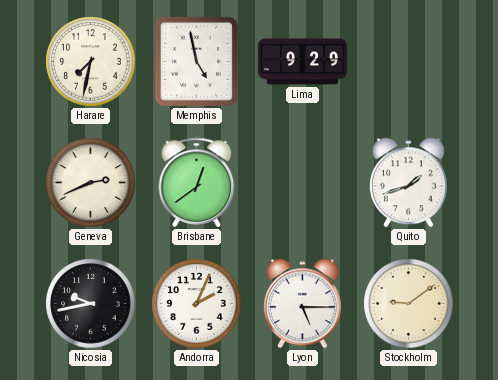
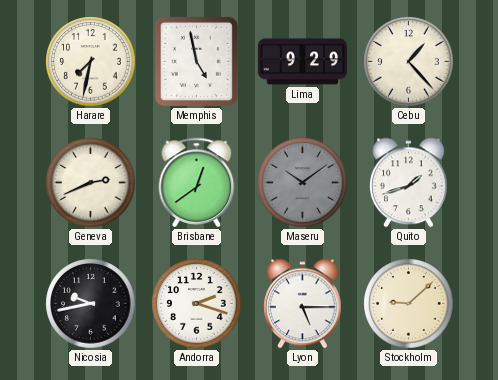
Cebu: none -> 1:23
Maseru: none -> 10:09
Andorra: 2:04 -> 2:18
Stockholm: 9:09 -> 9:08
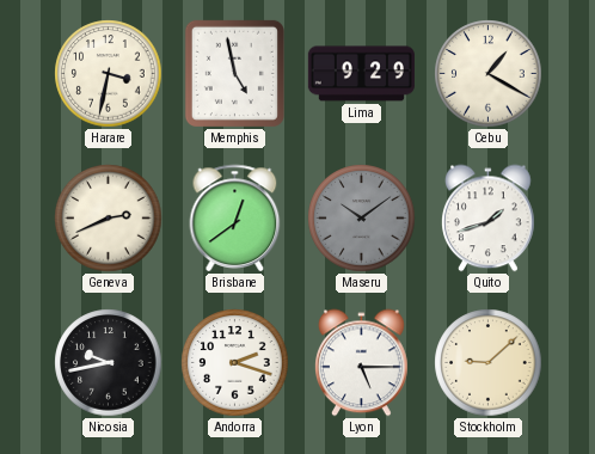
Harare: 7:32 -> 3:32
Cebu: 1:23 -> 1:20
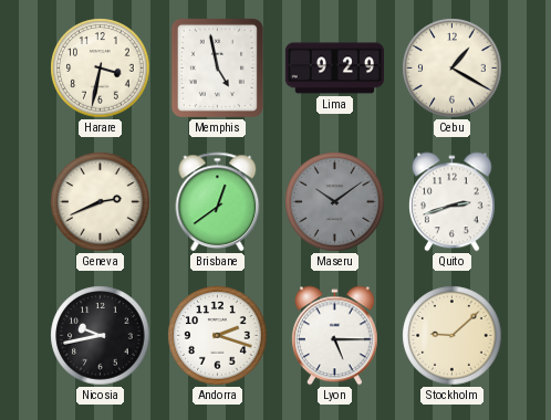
Quito: 1:42 -> 2:42
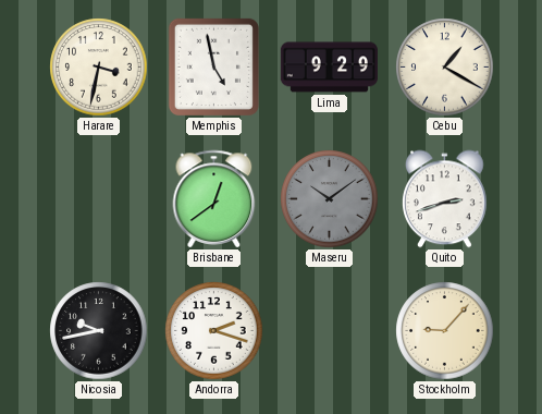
Geneva: 2:41 -> none
Lyon: 5:15 -> none
Stockholm: 9:08 -> 9:07
